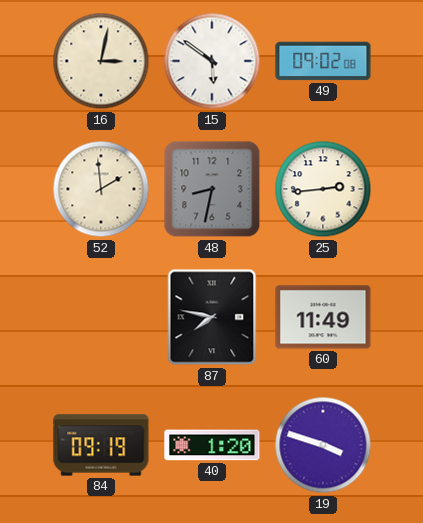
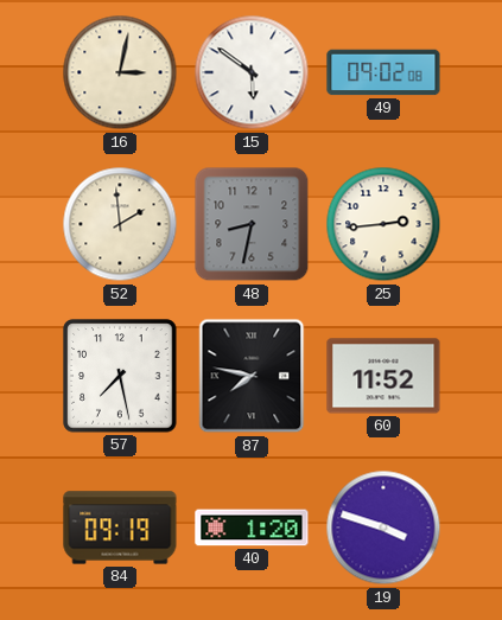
57: none -> 7:28
60: 11:49 -> 11:52
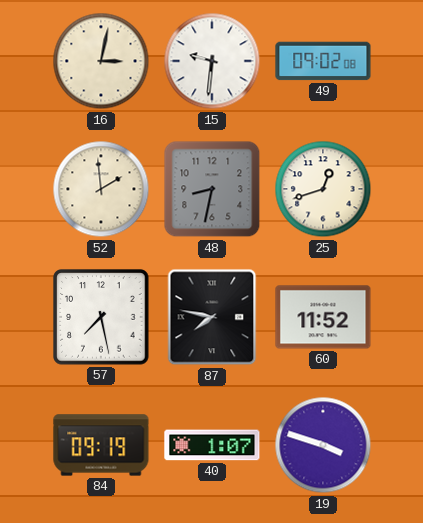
15: 5:51 -> 9:31
25: 2:44 -> 12:42
40: 1:20 -> 1:07
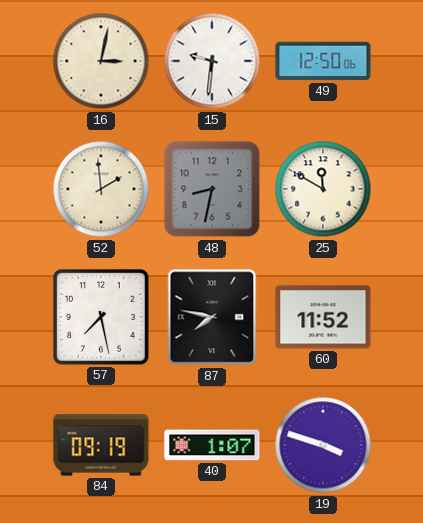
49: 09:02 -> 12:50
25: 12:42 -> 11:50
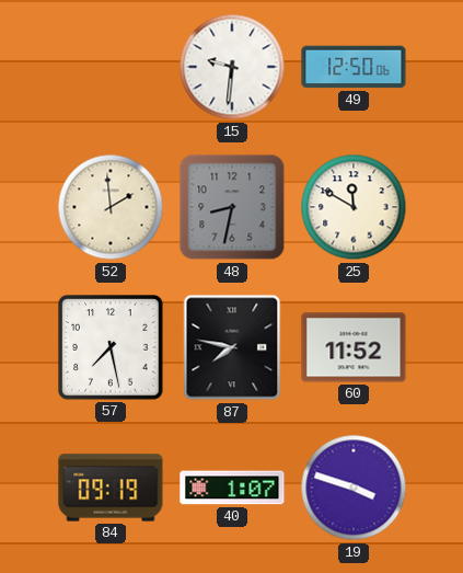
16: 3:02 -> none
